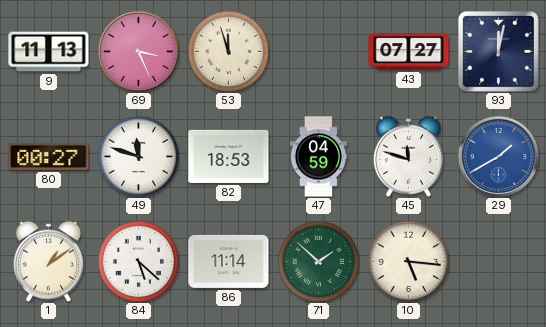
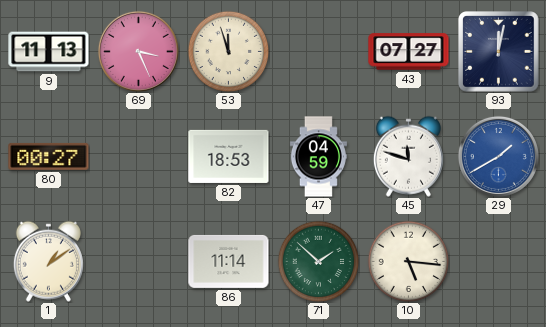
49: 11:48 -> none
84: 5:22 -> none
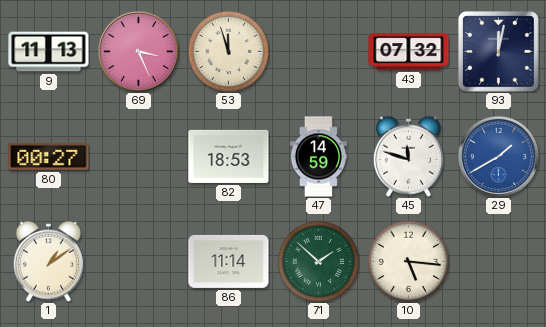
43: 07:27 -> 07:32
47: 04:59 -> 14:59
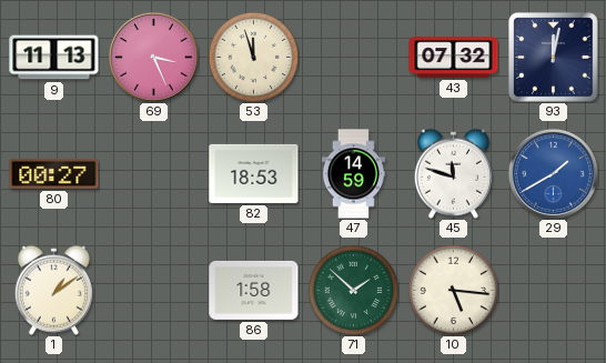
86: 11:14 -> 1:58
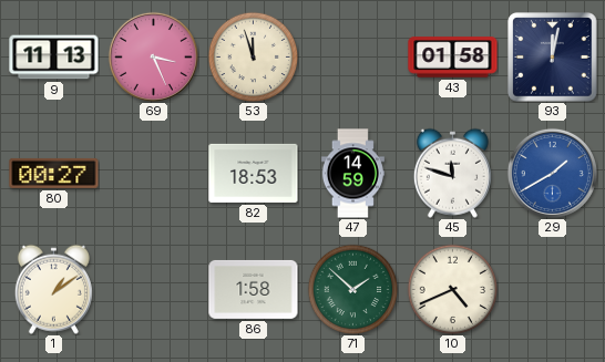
43: 07:32 -> 01:58
10: 5:16 -> 4:41
